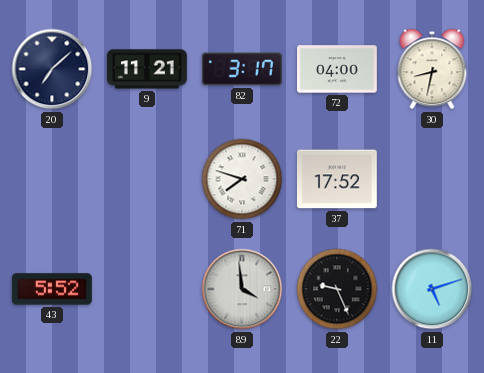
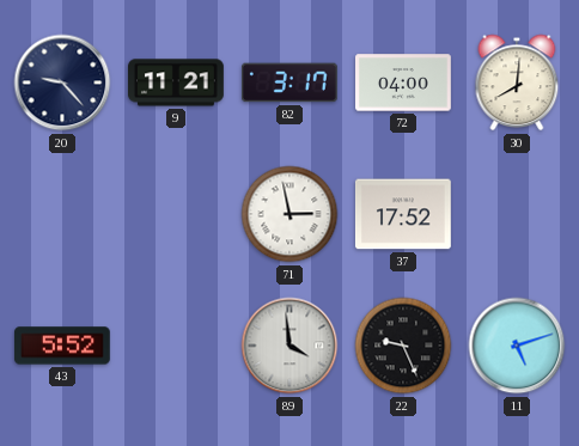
20: 7:08 -> 9:23
30: 8:32 -> 8:01
71: 7:48 -> 2:58
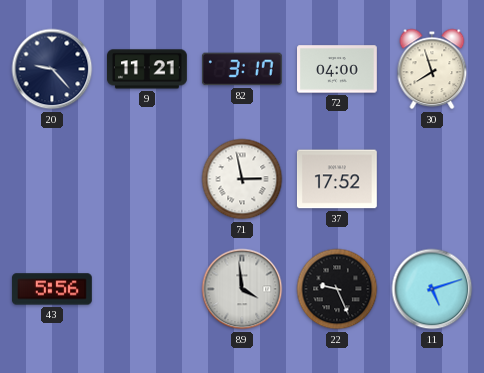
30: 8:01 -> 7:57
43: 5:52 -> 5:56
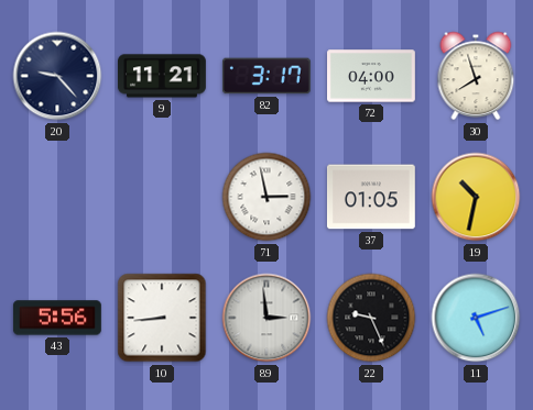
37: 17:52 -> 01:05
19: none -> 10:32
10: none -> 8:44
89: 3:59 -> 2:59
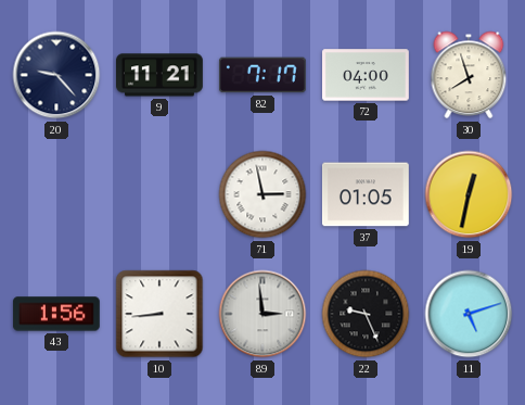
82: 3:17 -> 7:17
19: 10:32 -> 12:32
43: 5:56 -> 1:56
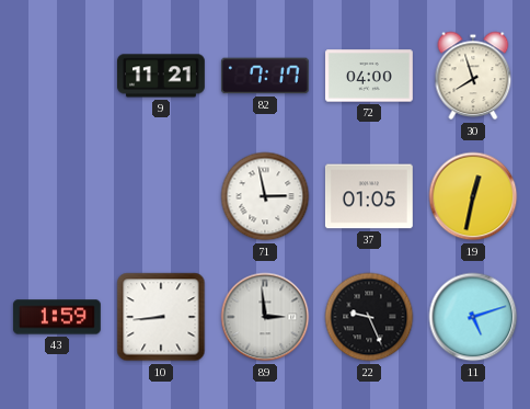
20: 9:23 -> none
43: 1:56 -> 1:59
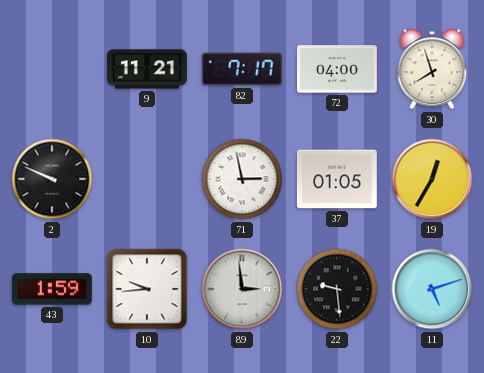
2: none -> 9:49
19: 12:32 -> 12:35
10: 8:44 -> 9:44
22: 9:26 -> 9:29
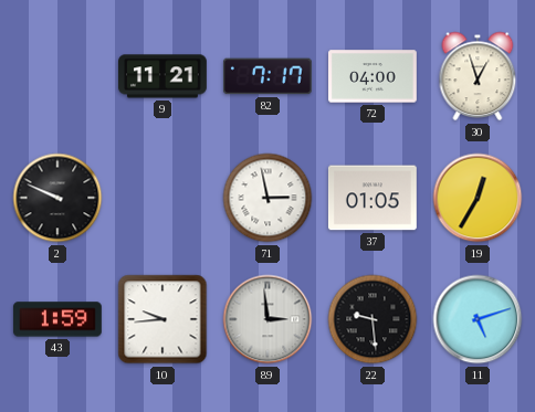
30: 7:57 -> 12:57
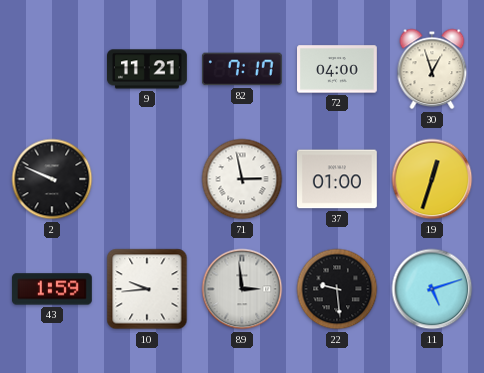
37: 01:05 -> 01:00
19: 12:35 -> 12:33
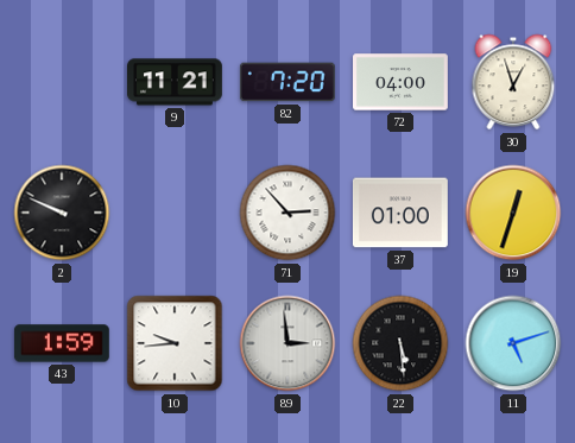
82: 7:17 -> 7:20
71: 2:58 -> 2:53
22: 9:29 -> 5:29
